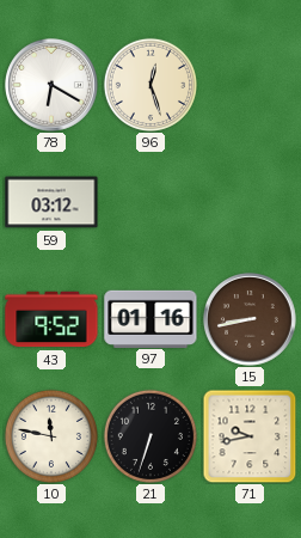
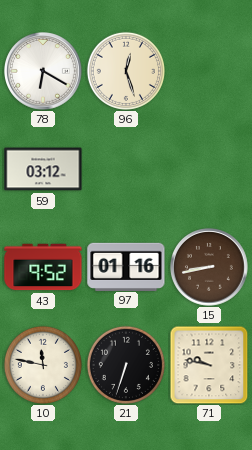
71: 9:43 -> 9:47
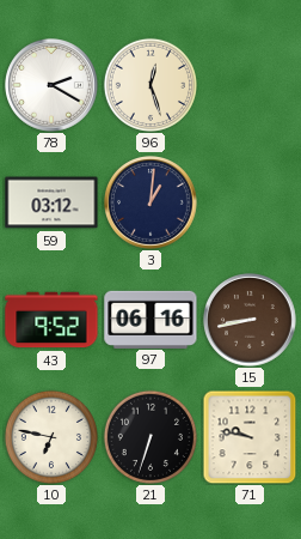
78: 6:20 -> 2:20
3: none -> 1:01
97: 01:16 -> 06:16
10: 11:47 -> 6:47
